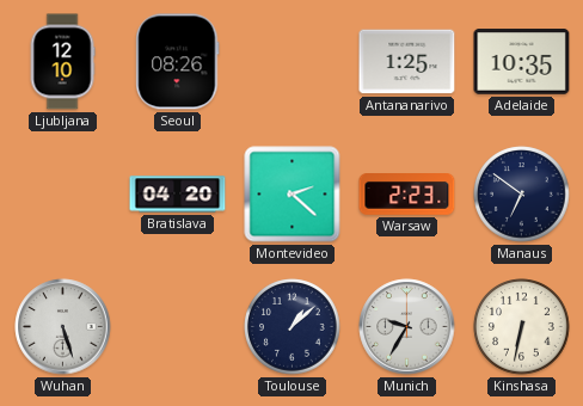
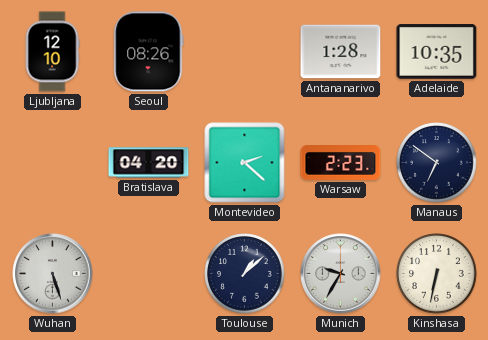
Antananarivo: 1:25 -> 1:28
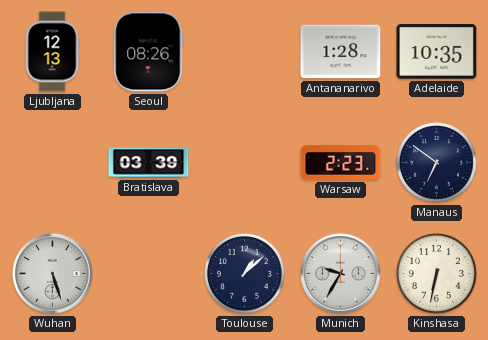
Ljubljana: 12:10 -> 12:13
Bratislava: 04:20 -> 03:39
Montevideo: 2:22 -> none
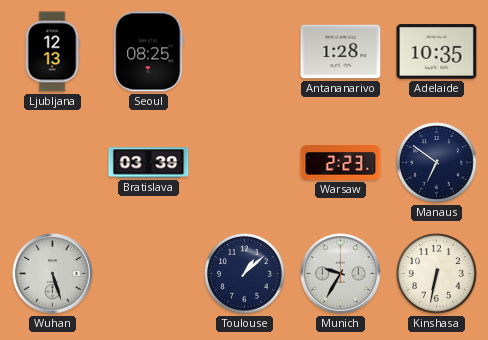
Seoul: 08:26 -> 08:25
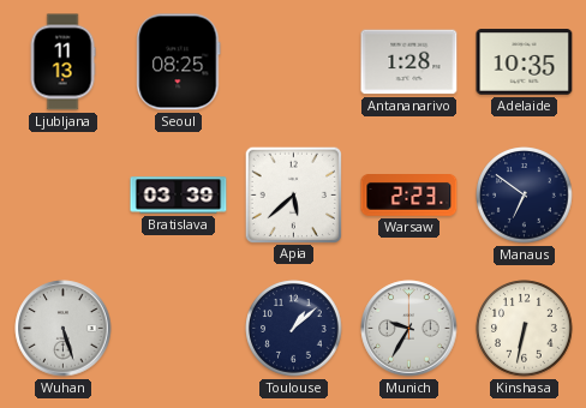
Ljubljana: 12:13 -> 11:13
Apia: none -> 5:38
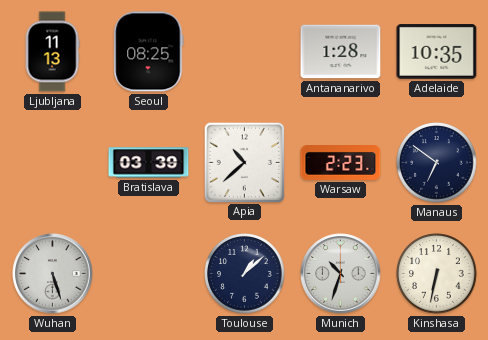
Apia: 5:38 -> 10:38
Munich: 9:35 -> 10:33
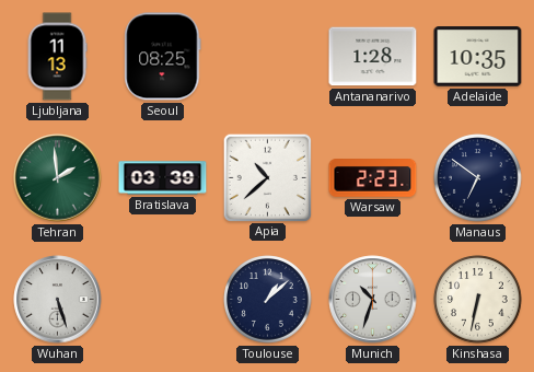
Tehran: none -> 1:59
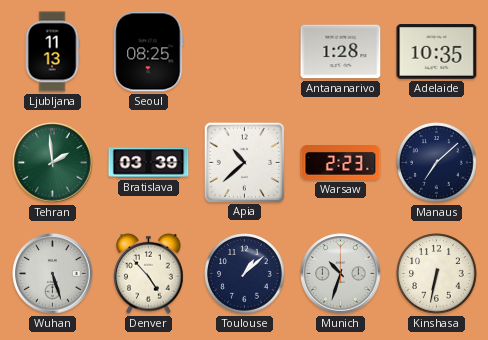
Manaus: 6:51 -> 7:08
Denver: none -> 4:53
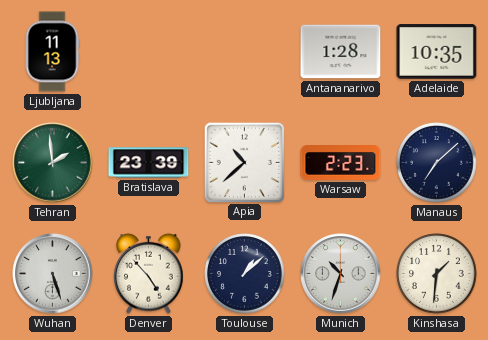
Seoul: 08:25 -> none
Bratislava: 03:39 -> 23:39
Kinshasa: 6:32 -> 1:31
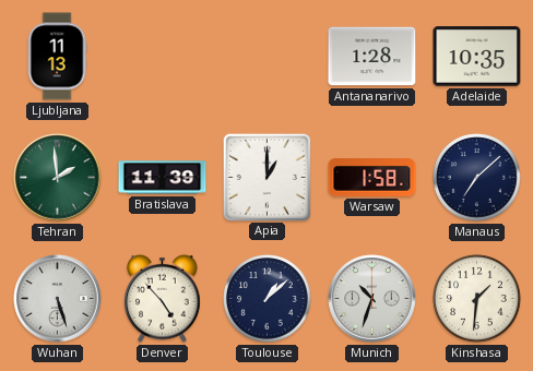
Bratislava: 23:39 -> 11:39
Apia: 10:38 -> 1:00
Warsaw: 2:23 -> 1:58
